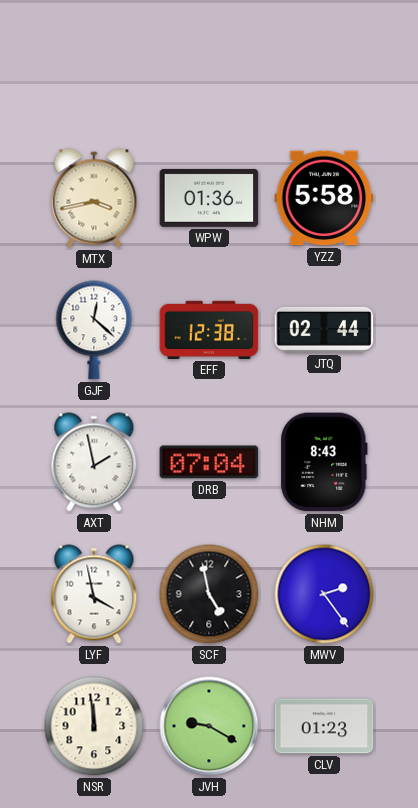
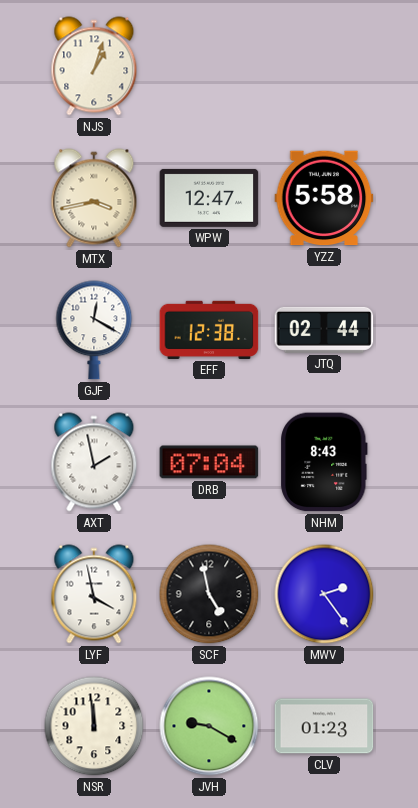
NJS: none -> 1:03
WPW: 01:36 -> 12:47
GJF: 12:22 -> 12:20
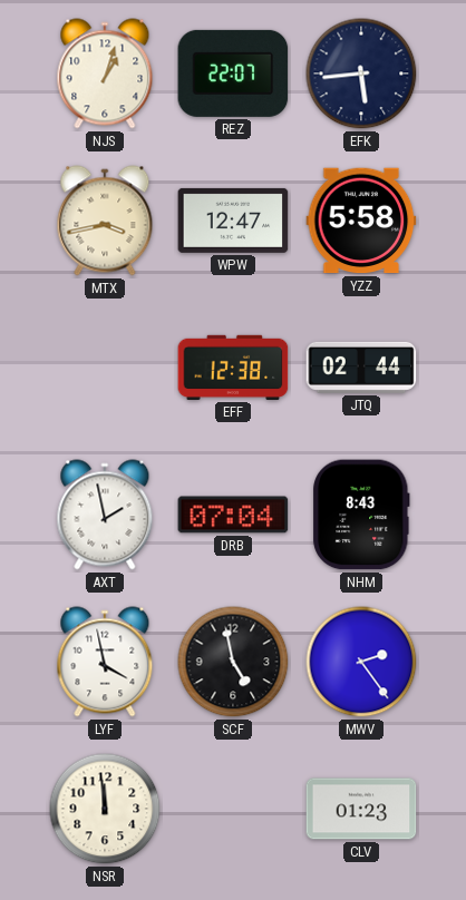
REZ: none -> 22:07
EFK: none -> 5:44
GJF: 12:20 -> none
JVH: 9:20 -> none
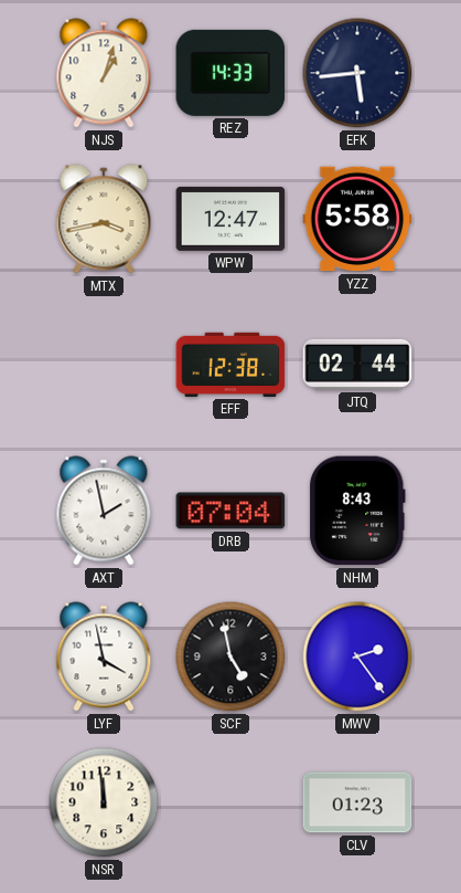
REZ: 22:07 -> 14:33
